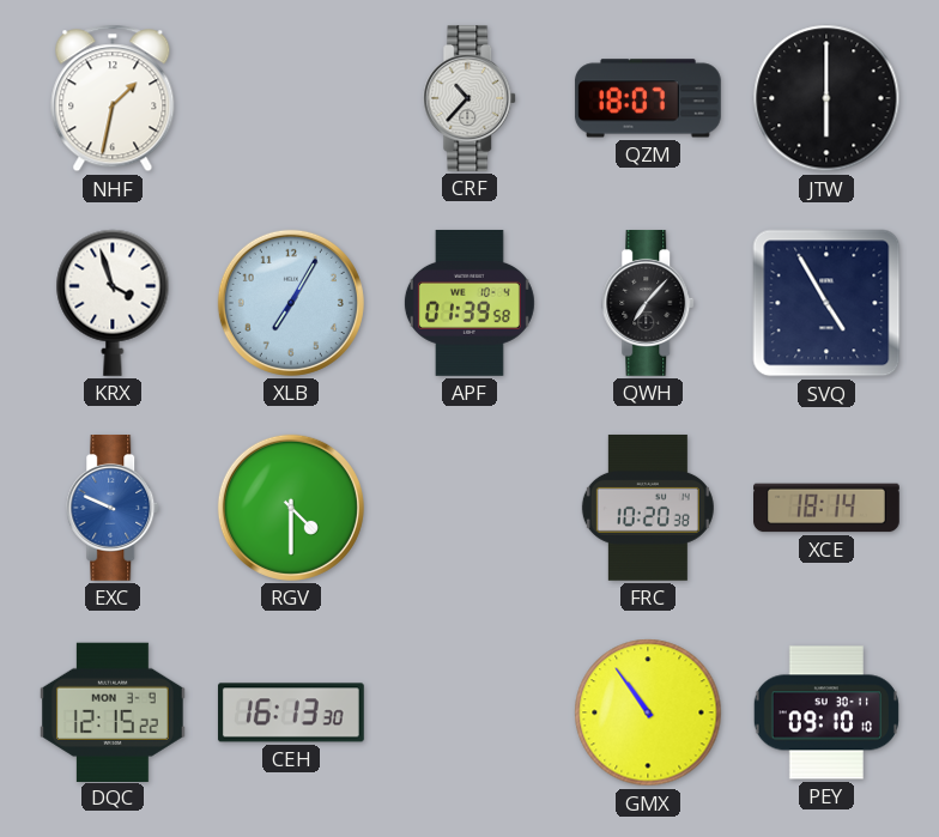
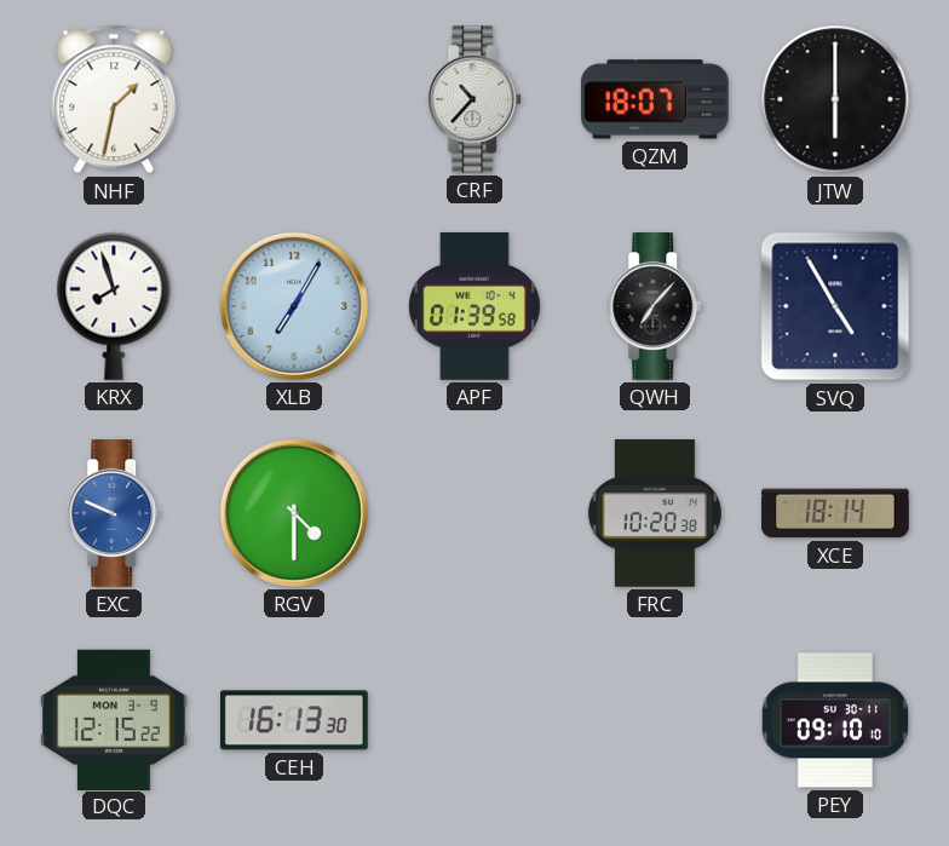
KRX: 3:57 -> 7:57
GMX: 10:54 -> none
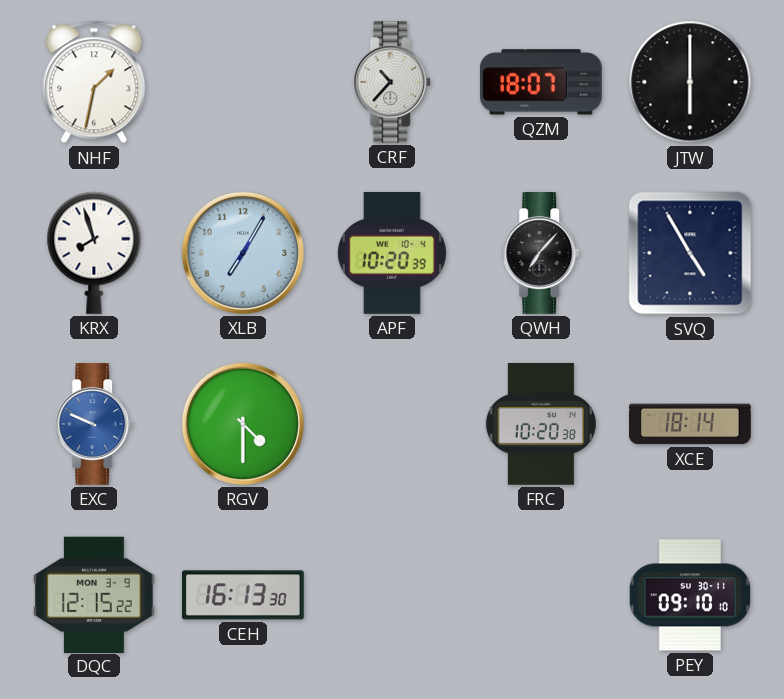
APF: 01:39 -> 10:20
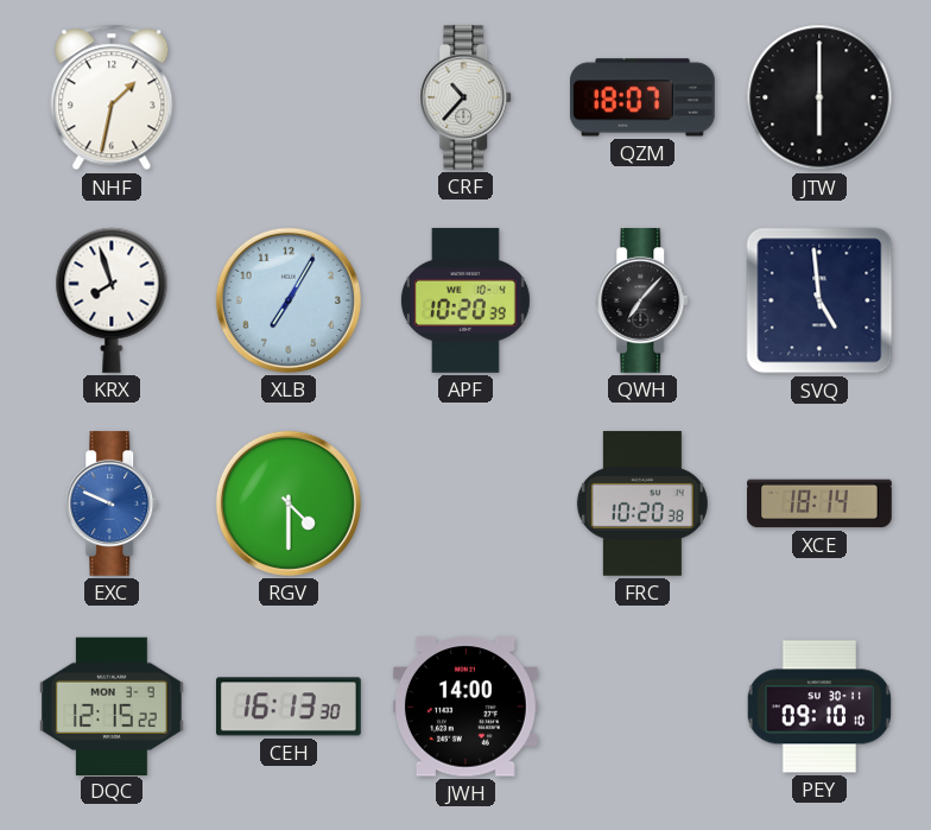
SVQ: 4:55 -> 4:59
JWH: none -> 14:00
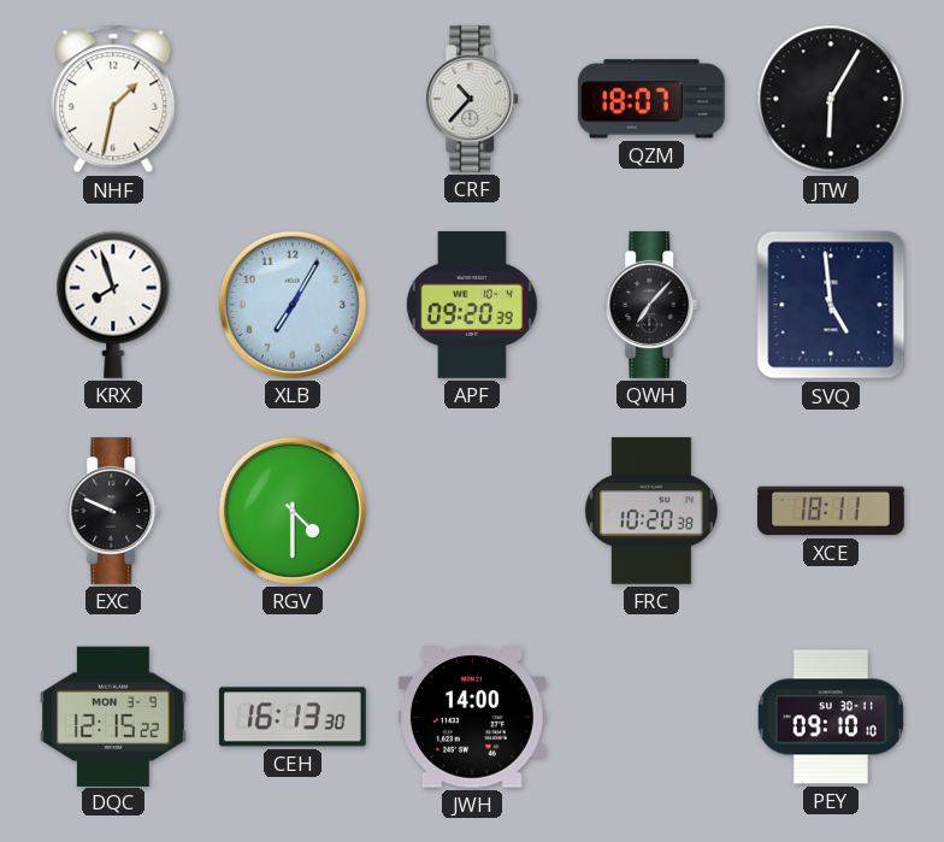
JTW: 6:00 -> 6:05
APF: 10:20 -> 09:20
EXC dial: blue -> black
XCE: 18:14 -> 18:11
